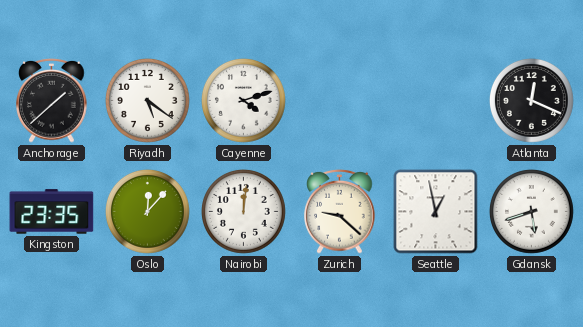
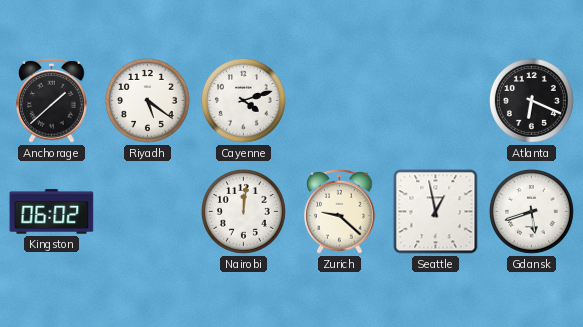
Atlanta: 12:19 -> 6:19
Kingston: 23:35 -> 06:02
Oslo: 12:07 -> none
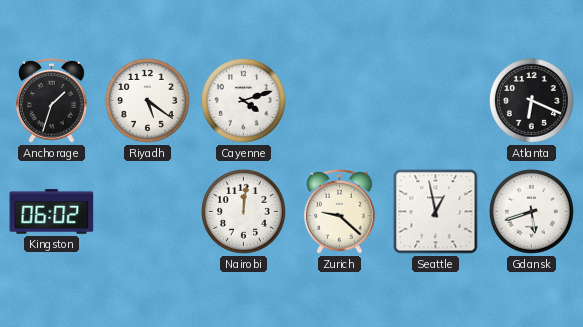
Anchorage: 1:38 -> 1:33
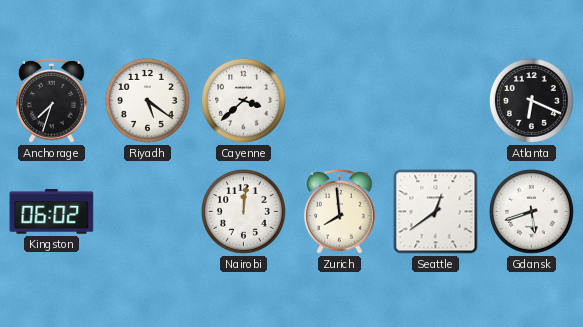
Anchorage: 1:33 -> 7:33
Cayenne: 4:12 -> 3:38
Zurich: 9:22 -> 7:59
Seattle: 12:58 -> 12:39
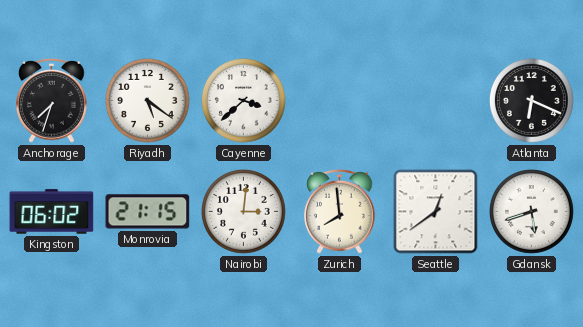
Monrovia: none -> 21:15
Nairobi: 12:01 -> 3:01
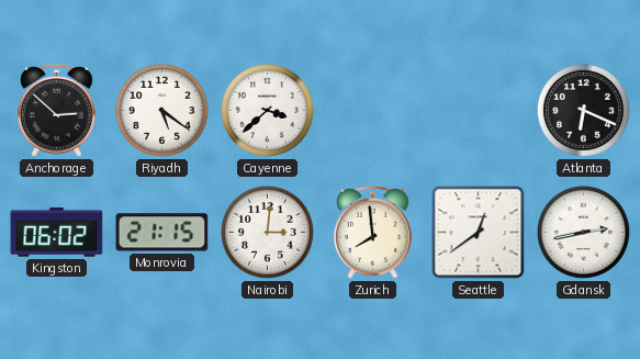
Anchorage: 7:33 -> 2:52
Gdansk: 5:42 -> 2:43
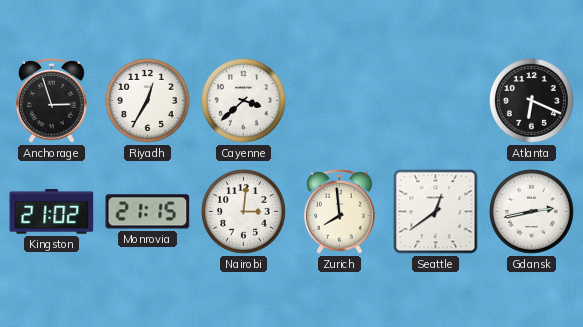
Anchorage: 2:52 -> 2:57
Riyadh: 5:21 -> 12:35
Kingston: 06:02 -> 21:02
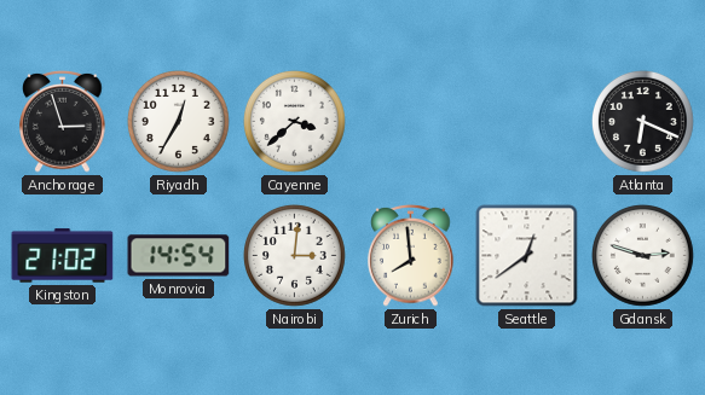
Monrovia: 21:15 -> 14:54
Gdansk: 2:43 -> 2:48
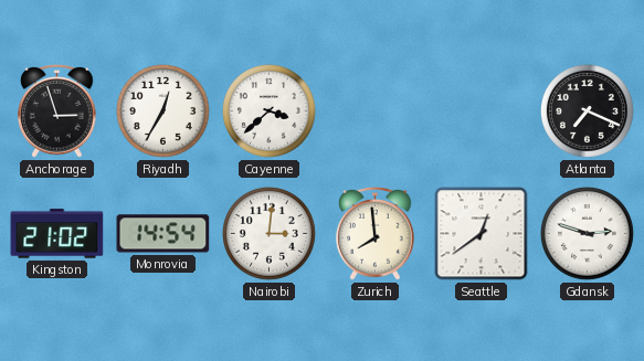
Atlanta: 6:19 -> 7:19
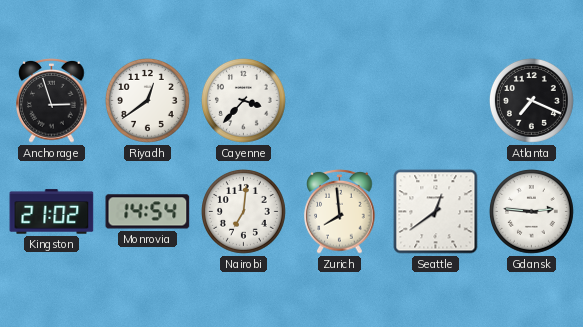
Riyadh: 12:35 -> 12:39
Cayenne: 3:38 -> 3:37
Nairobi: 3:01 -> 7:01
Gdansk: 2:48 -> 2:46
